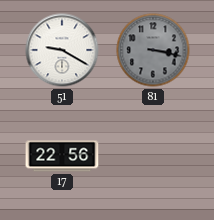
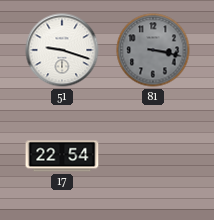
51: 9:20 -> 9:18
17: 22:56 -> 22:54
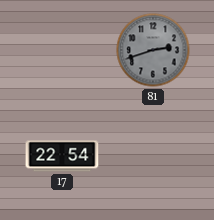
51: 9:18 -> none
81: 3:17 -> 2:42
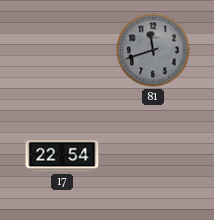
81: 2:42 -> 11:42
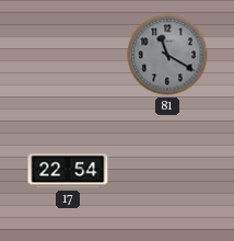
81: 11:42 -> 11:20
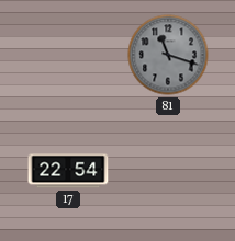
81: 11:20 -> 11:18
